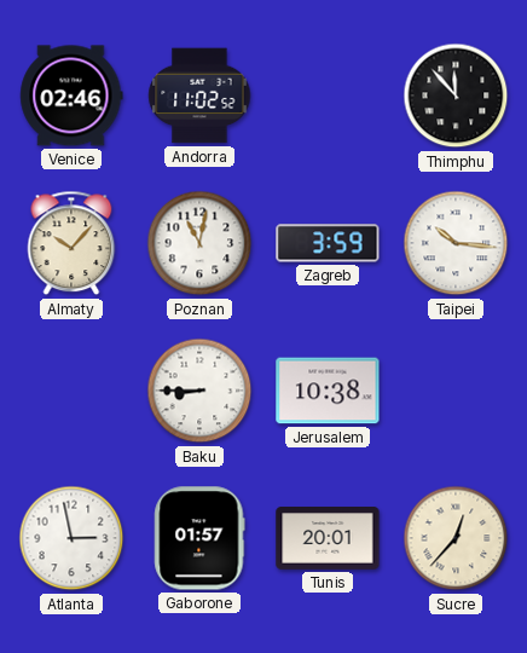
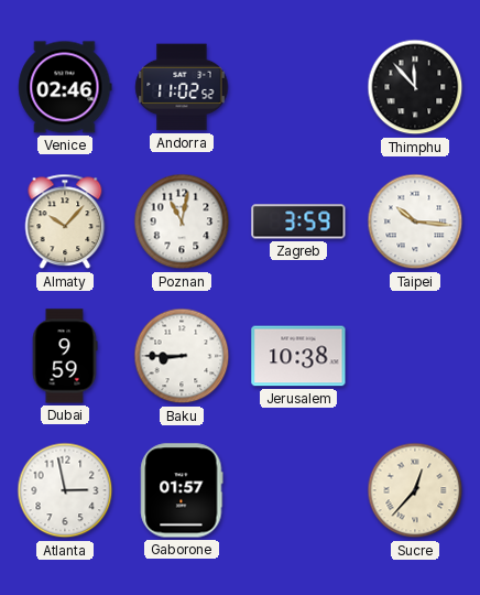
Dubai: none -> 9:59
Tunis: 20:01 -> none
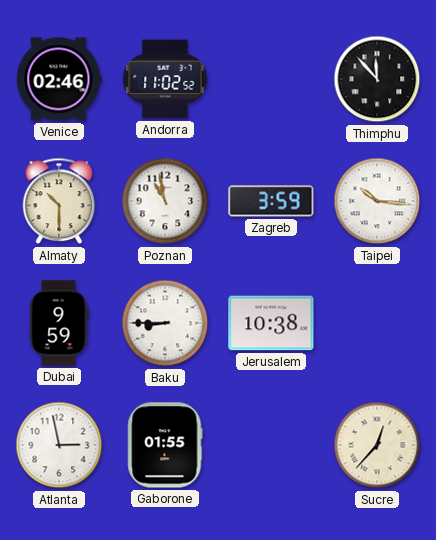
Almaty: 10:07 -> 10:30
Poznan: 11:02 -> 10:58
Gaborone: 01:57 -> 01:55
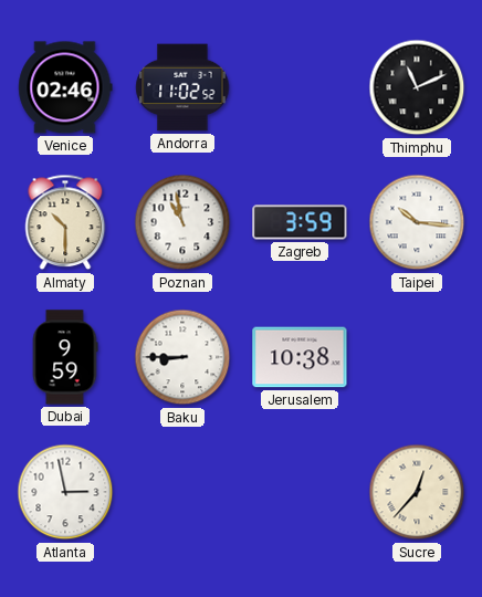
Thimphu: 11:53 -> 11:11
Gaborone: 01:55 -> none
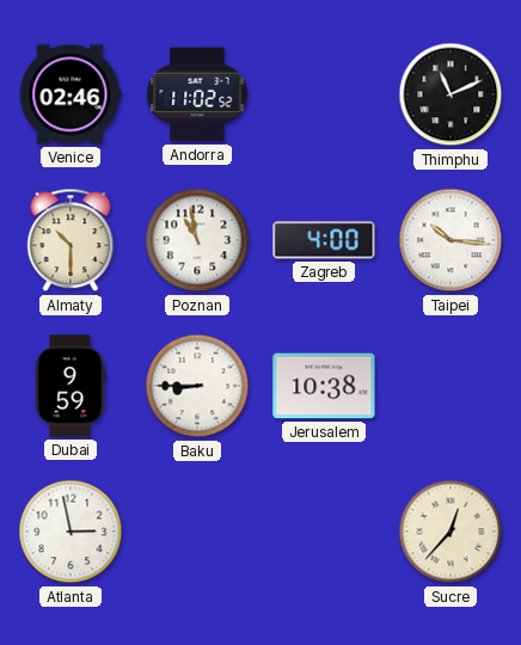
Zagreb: 3:59 -> 4:00
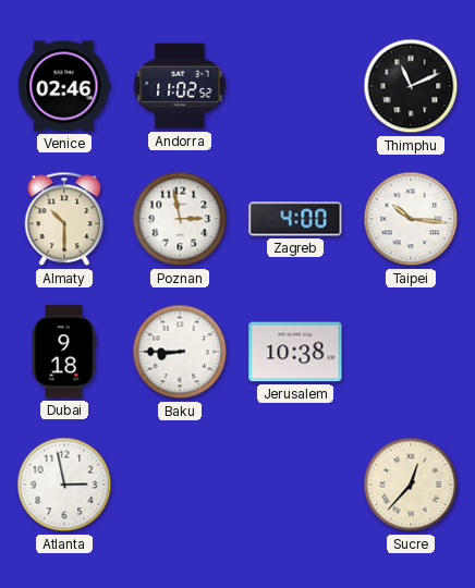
Poznan: 10:58 -> 2:58
Dubai: 9:59 -> 9:18
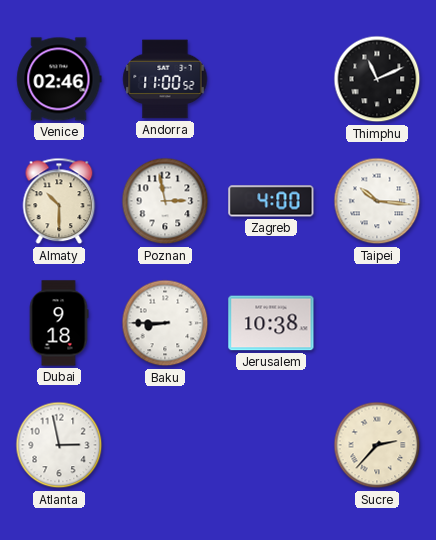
Andorra: 11:02 -> 11:00
Sucre: 12:37 -> 2:37
